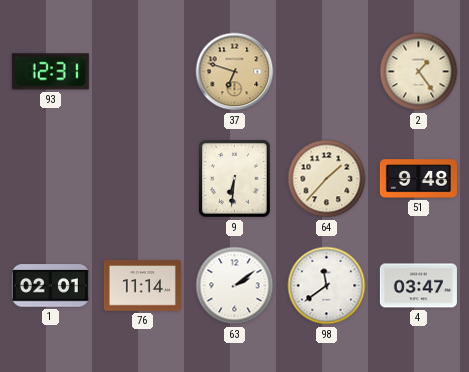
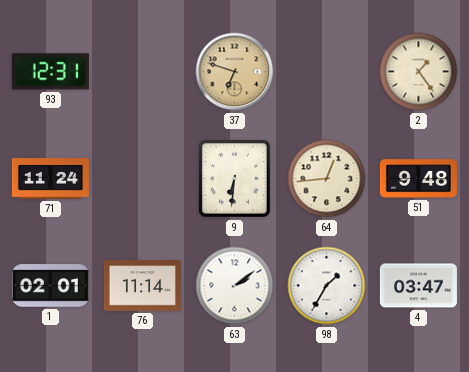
71: none -> 11:24
64: 1:37 -> 12:44
98: 11:39 -> 1:35
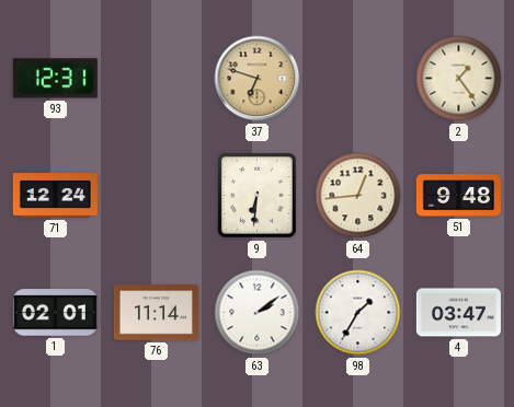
71: 11:24 -> 12:24
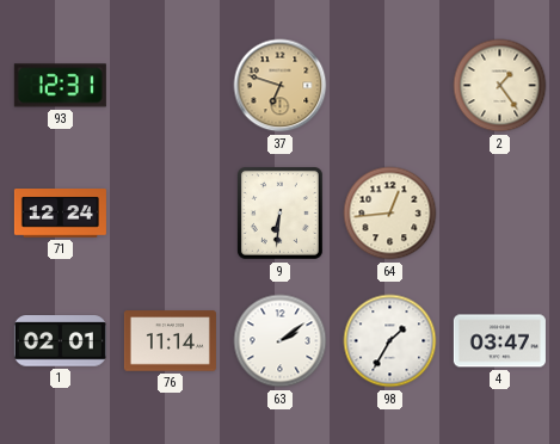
51: 9:48 -> none
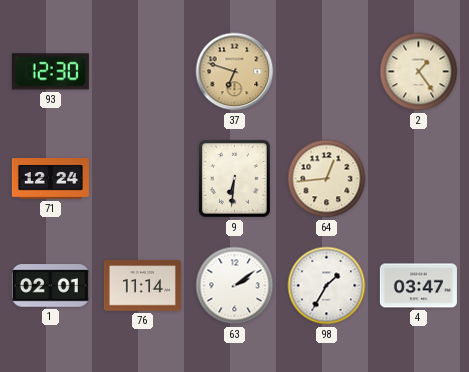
93: 12:31 -> 12:30
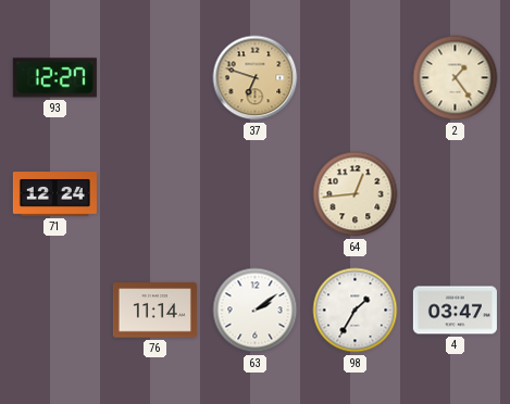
93: 12:30 -> 12:27
9: 6:31 -> none
1: 02:01 -> none
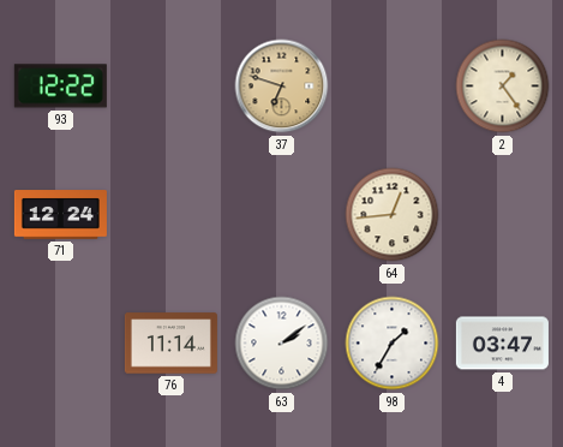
93: 12:27 -> 12:22
